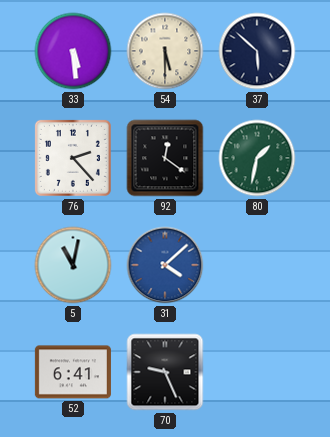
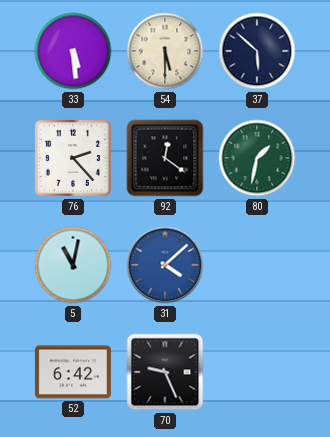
52: 6:41 -> 6:42
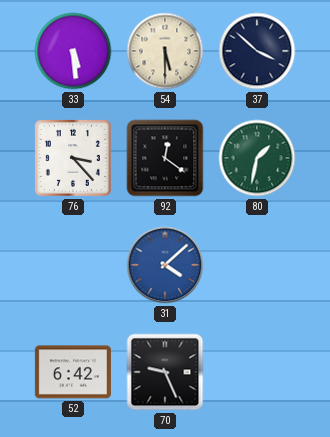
37: 5:52 -> 3:52
76: 2:23 -> 3:23
5: 11:02 -> none
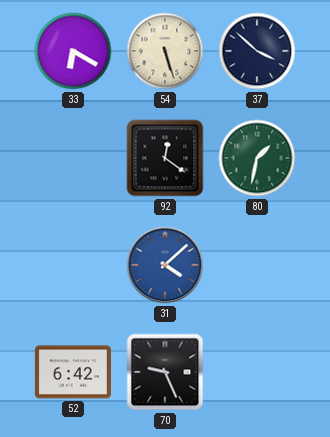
33: 5:29 -> 6:20
54: 5:30 -> 5:27
76: 3:23 -> none
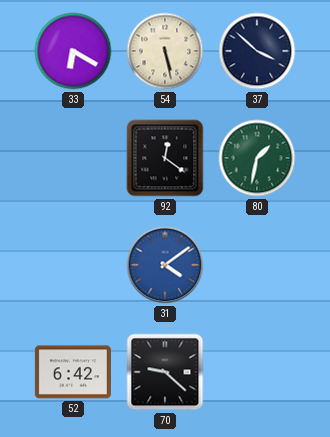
54: 5:27 -> 5:28
31: 4:08 -> 4:09
70: 9:26 -> 9:22
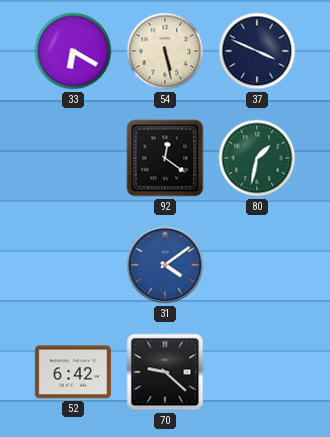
37: 3:52 -> 3:49
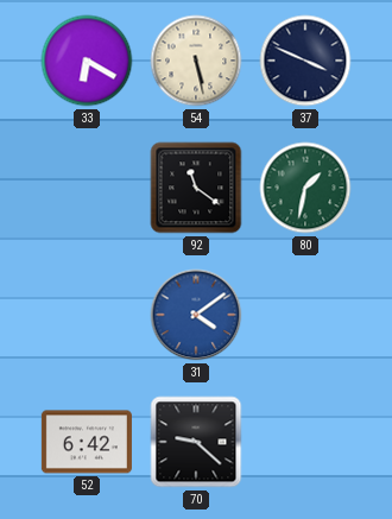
92: 12:21 -> 11:21
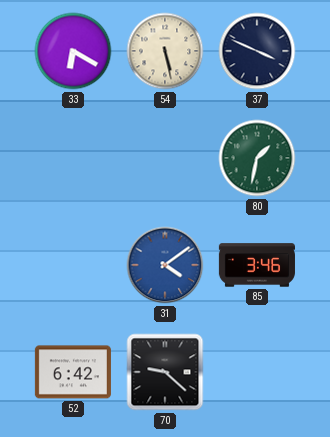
92: 11:21 -> none
85: none -> 3:46
